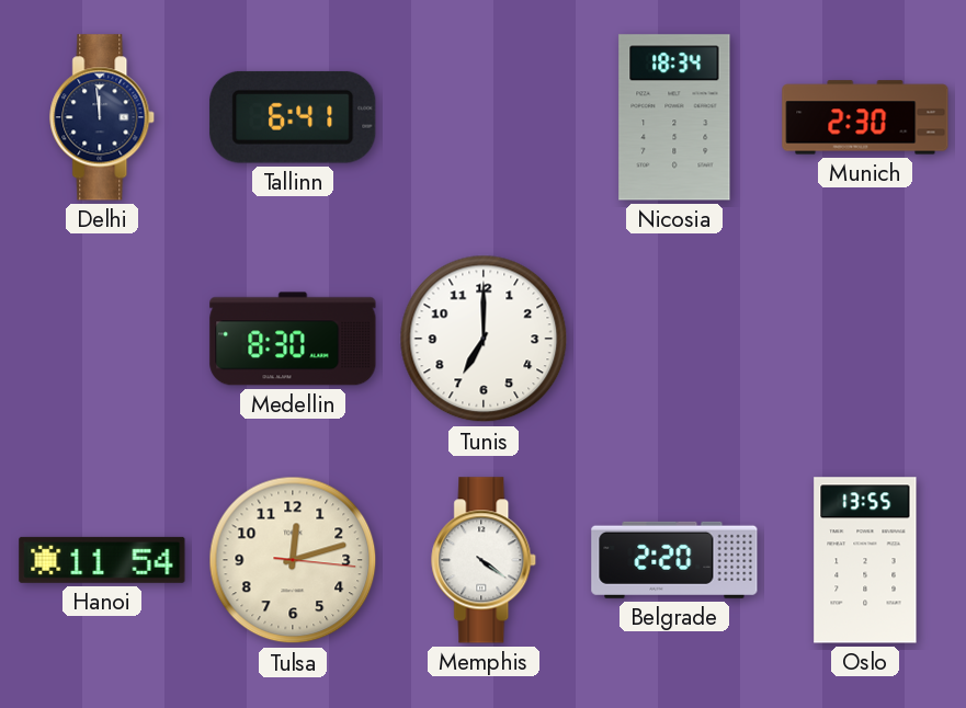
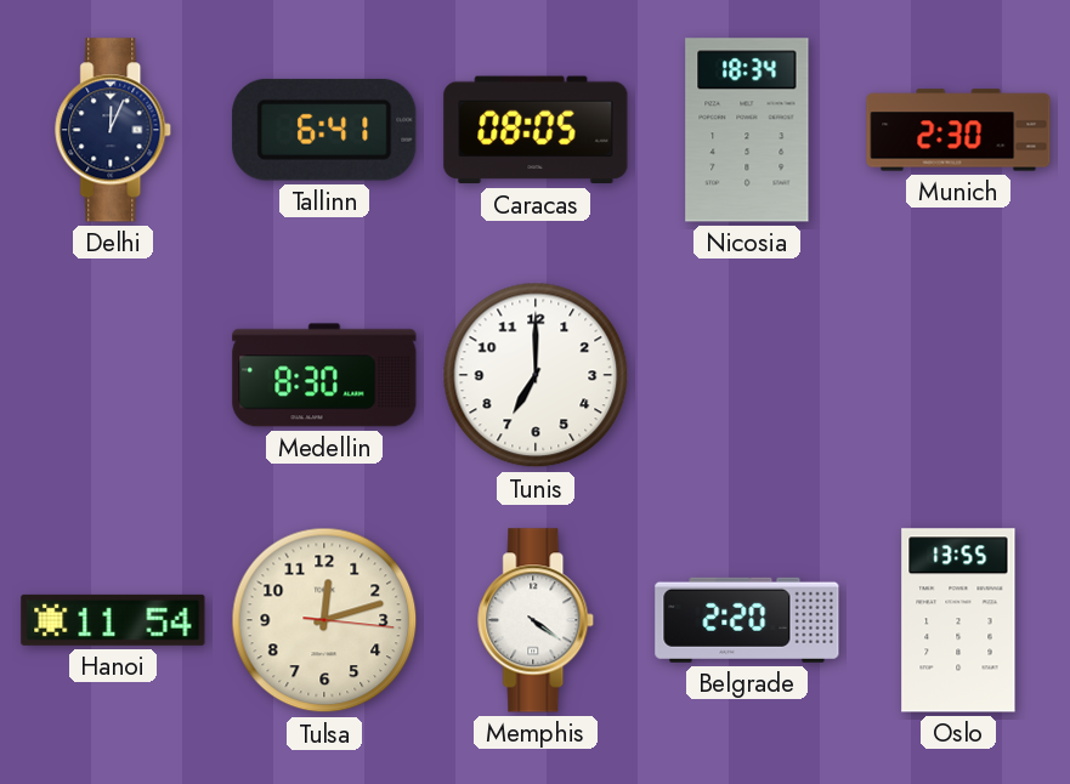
Delhi: 11:59 -> 12:04
Caracas: none -> 08:05
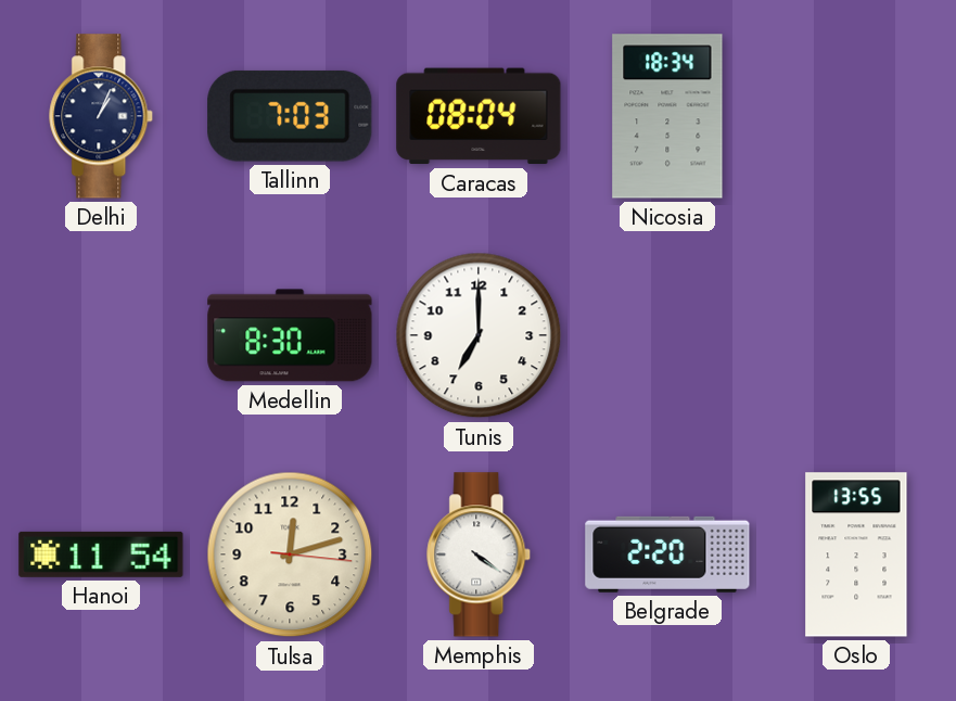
Delhi: 12:04 -> 1:04
Tallinn: 6:41 -> 7:03
Caracas: 08:05 -> 08:04
Munich: 2:30 -> none
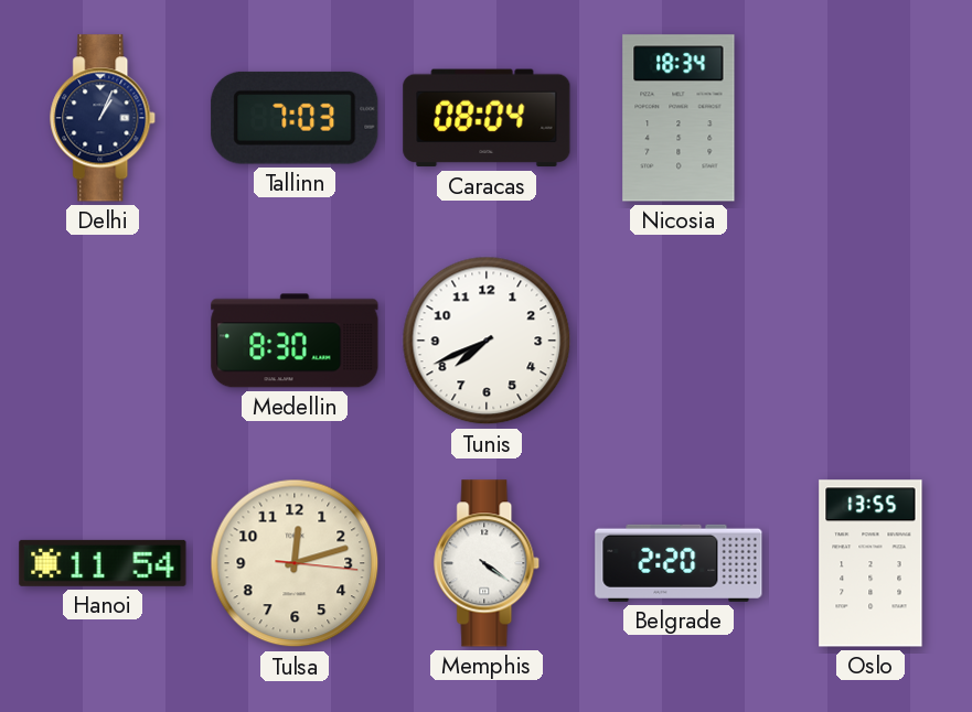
Tunis: 7:00 -> 7:41
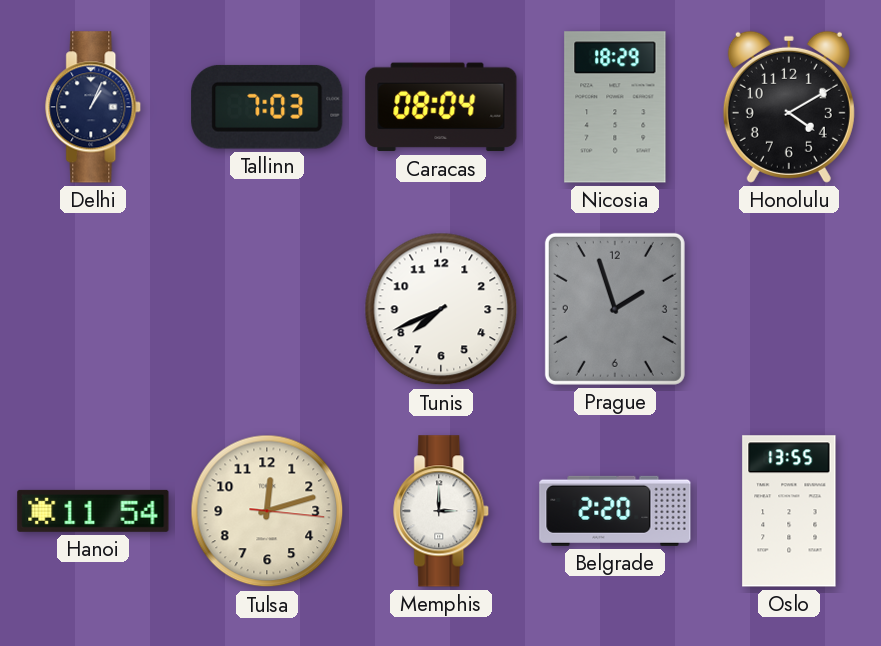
Nicosia: 18:34 -> 18:29
Honolulu: none -> 4:10
Medellin: 8:30 -> none
Prague: none -> 1:57
Memphis: 4:21 -> 3:00
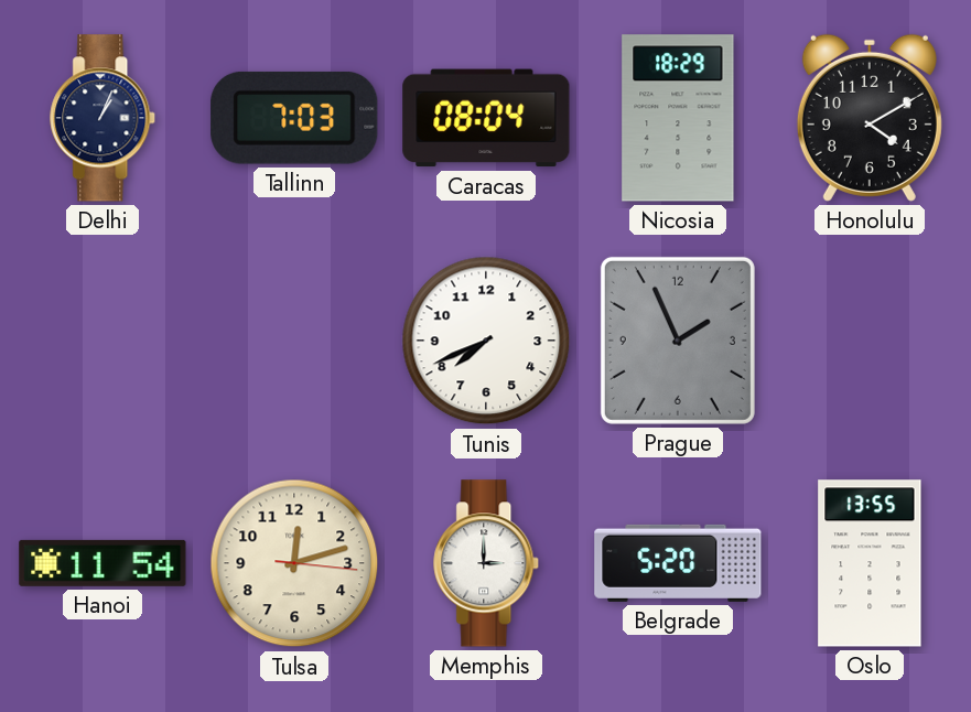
Prague: 1:57 -> 1:56
Belgrade: 2:20 -> 5:20
